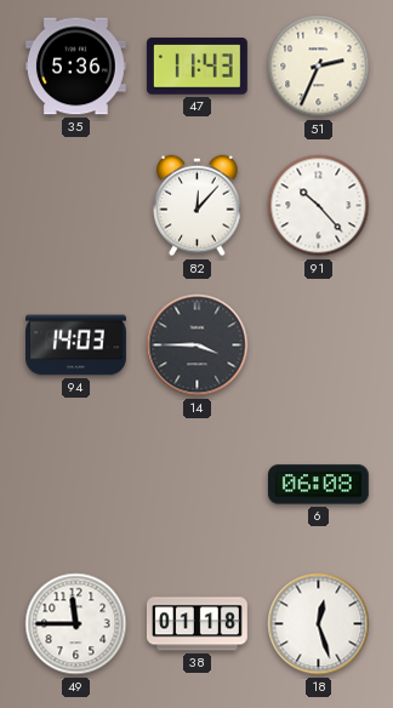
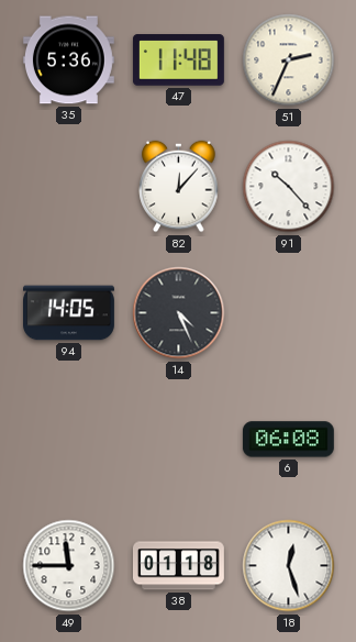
47: 11:43 -> 11:48
94: 14:03 -> 14:05
14: 3:45 -> 4:26
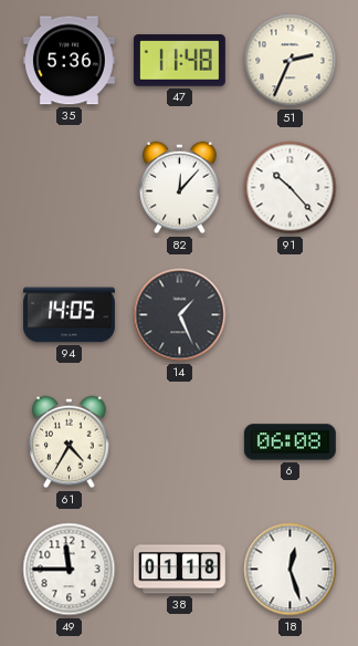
14: 4:26 -> 1:26
61: none -> 4:35
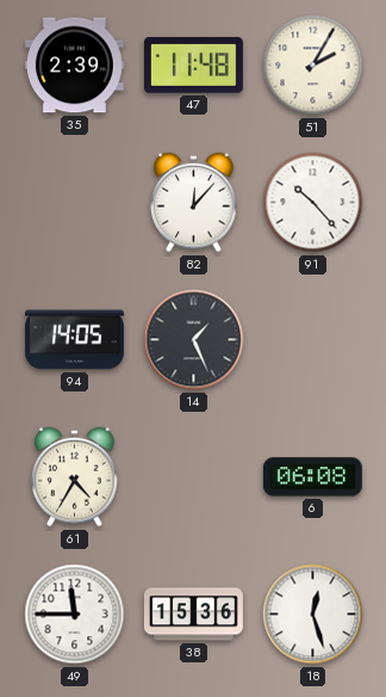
35: 5:36 -> 2:39
51: 2:34 -> 2:05
38: 01:18 -> 15:36
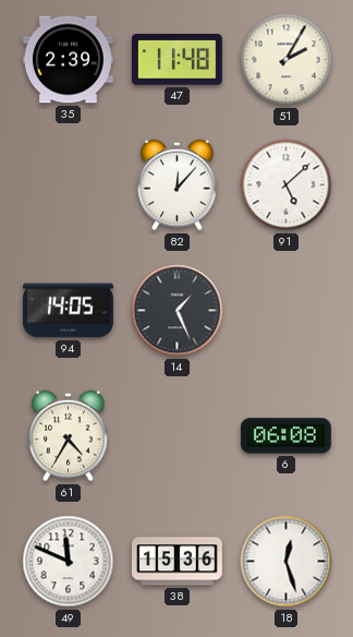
91: 10:23 -> 5:08
49: 11:45 -> 11:49
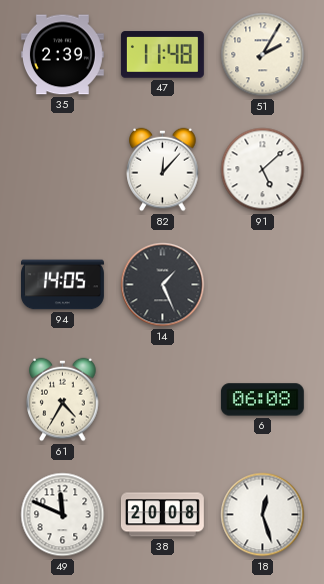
38: 15:36 -> 20:08
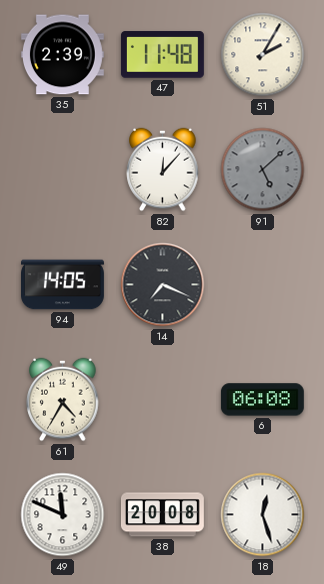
91 dial: white -> grey
14: 1:26 -> 7:19
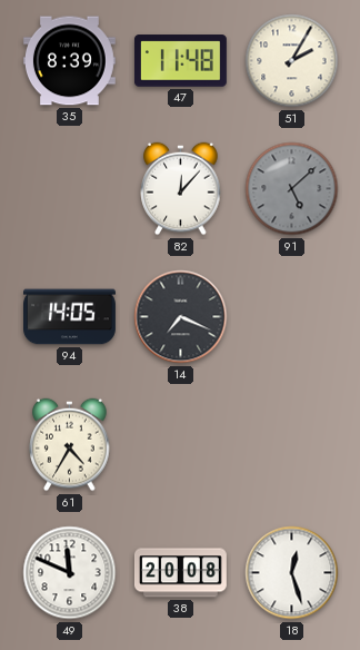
35: 2:39 -> 8:39
6: 06:08 -> none
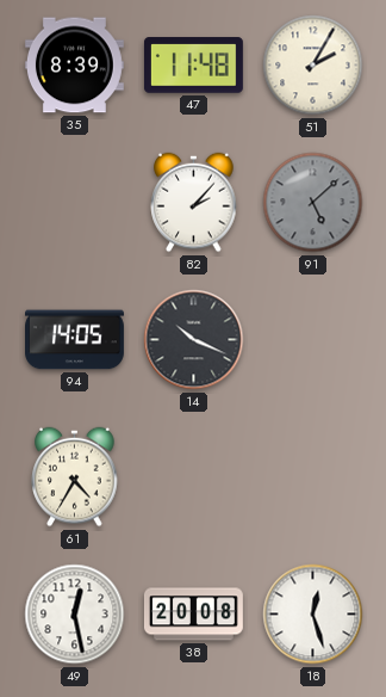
82: 12:07 -> 2:07
14: 7:19 -> 10:19
49: 11:49 -> 12:28
